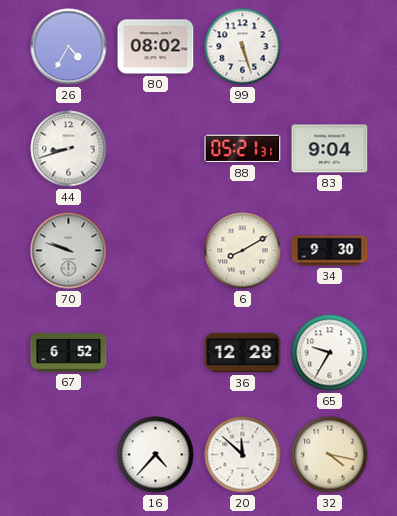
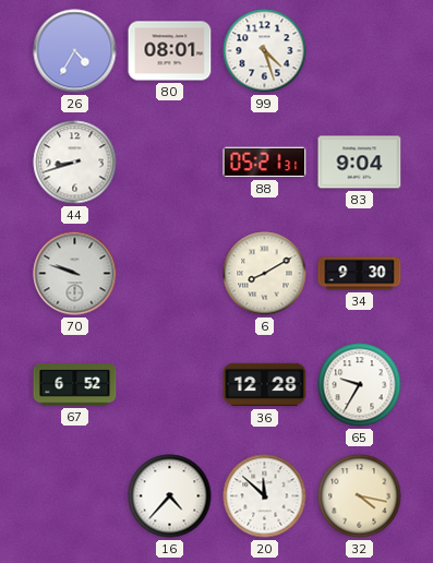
80: 08:02 -> 08:01
99: 5:27 -> 4:27
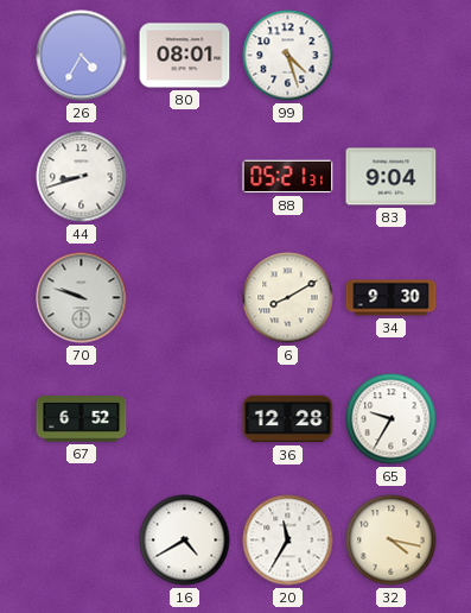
16: 4:37 -> 4:40
20: 11:52 -> 11:35
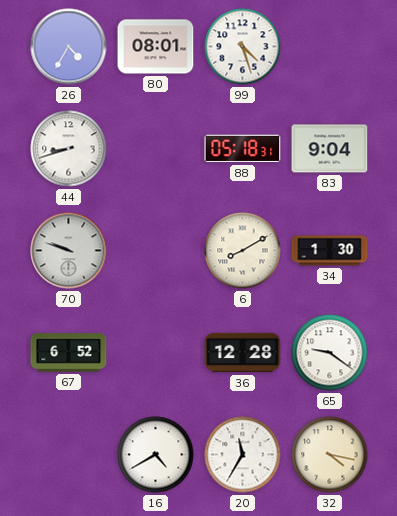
88: 05:21 -> 05:18
34: 9:30 -> 1:30
65: 9:35 -> 9:21
